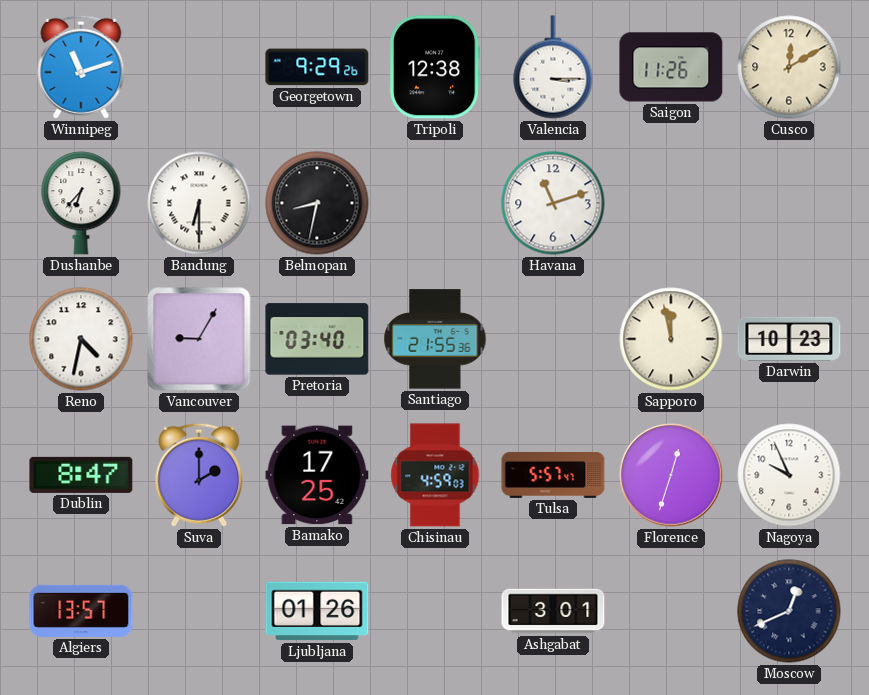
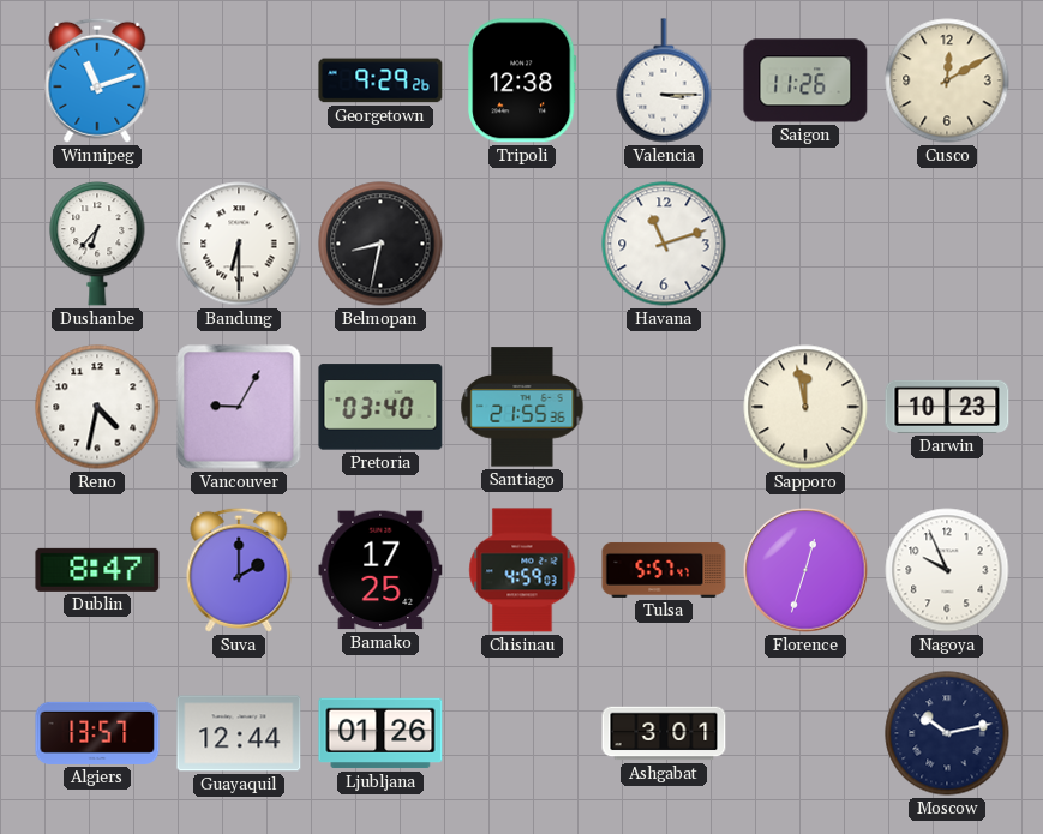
Guayaquil: none -> 12:44
Moscow: 12:41 -> 10:13
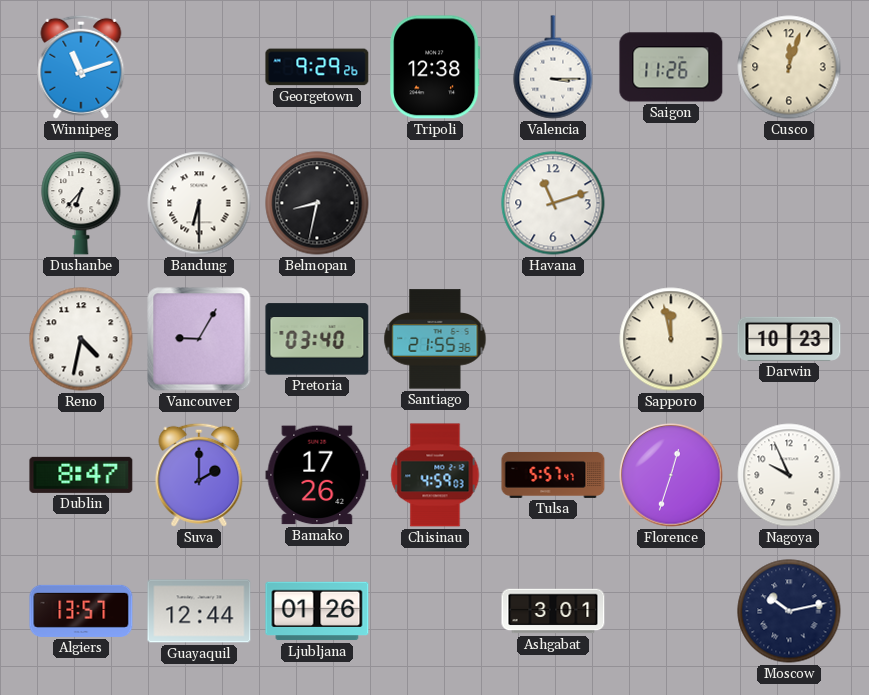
Cusco: 12:10 -> 12:03
Bamako: 17:25 -> 17:26
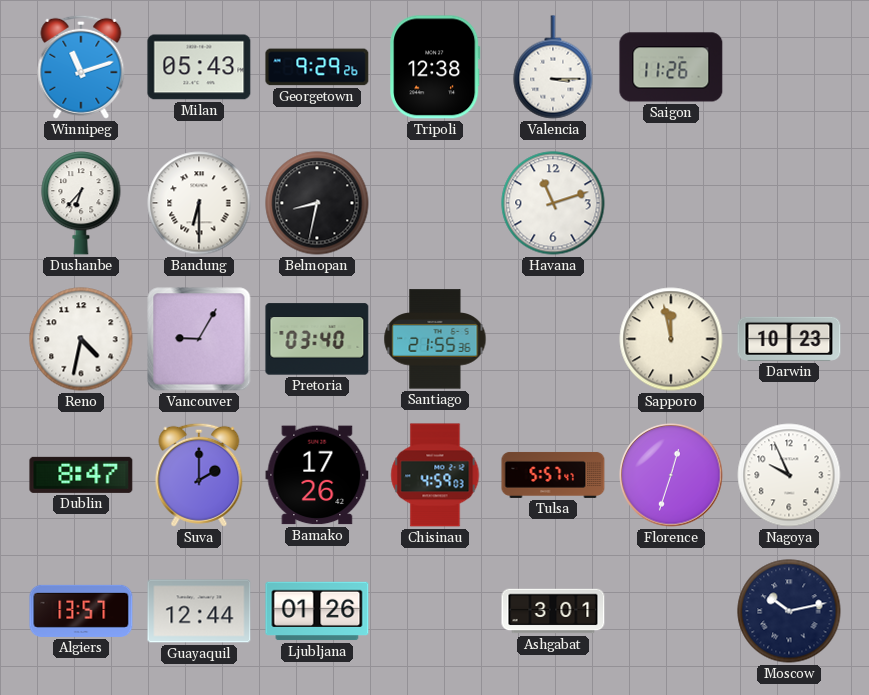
Milan: none -> 05:43
Cusco: 12:03 -> none
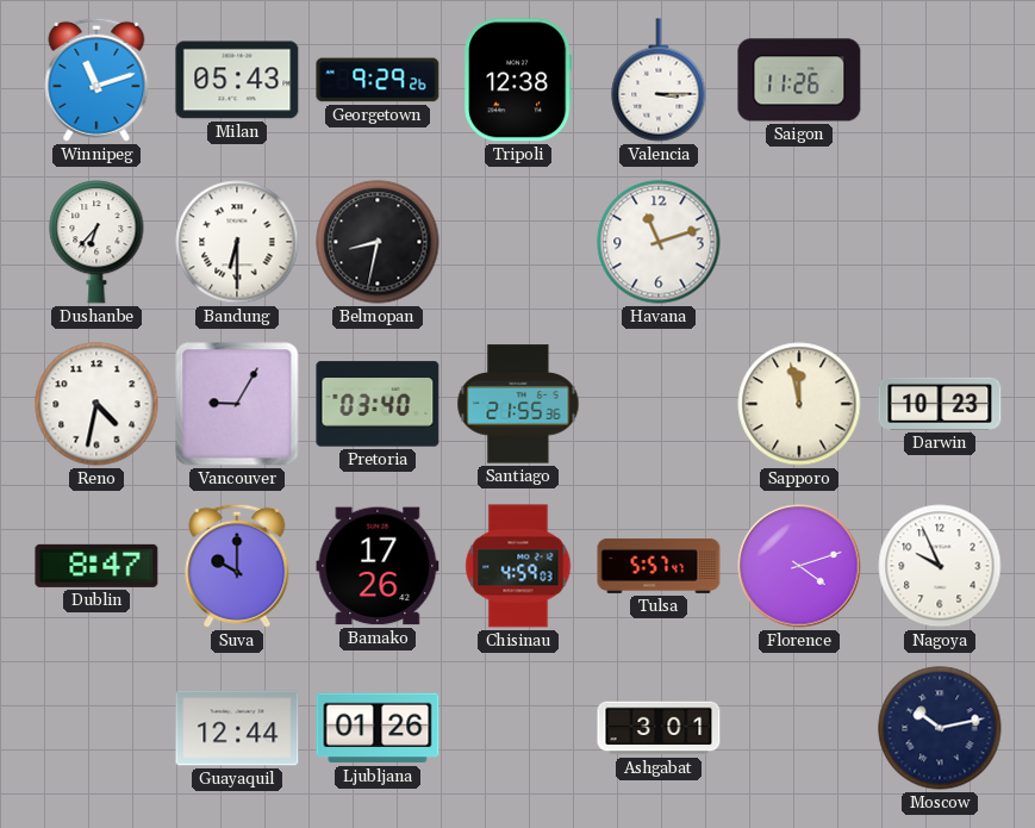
Suva: 2:00 -> 10:00
Florence: 12:33 -> 4:12
Algiers: 13:57 -> none
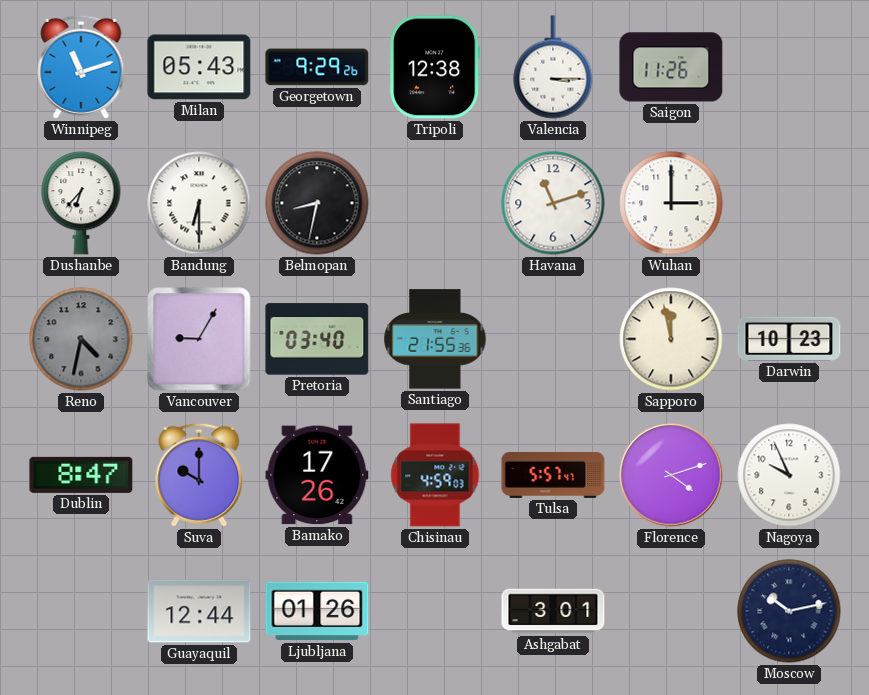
Wuhan: none -> 3:00
Reno dial: white -> grey
